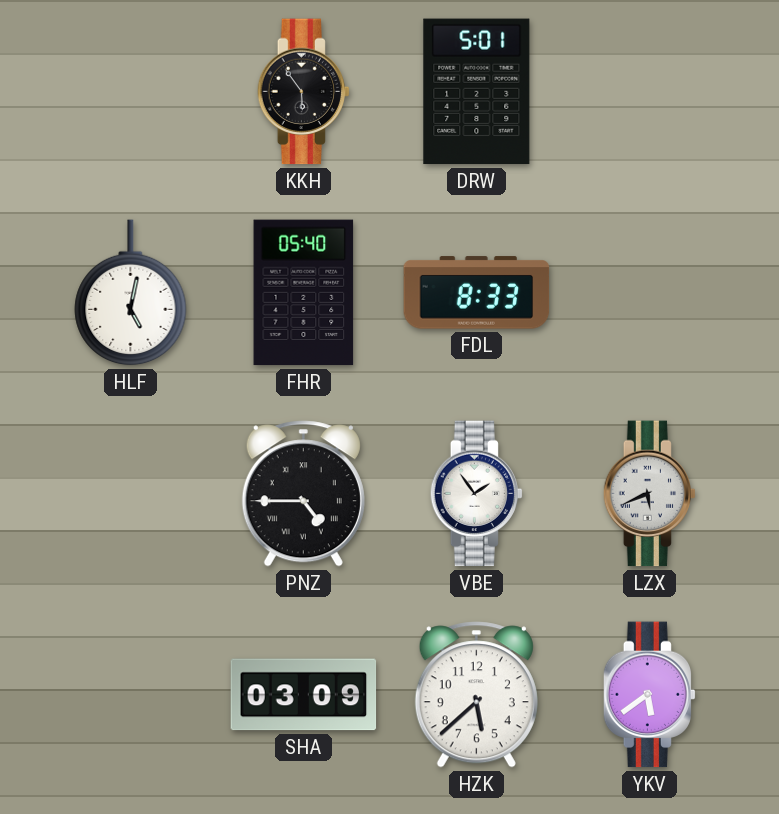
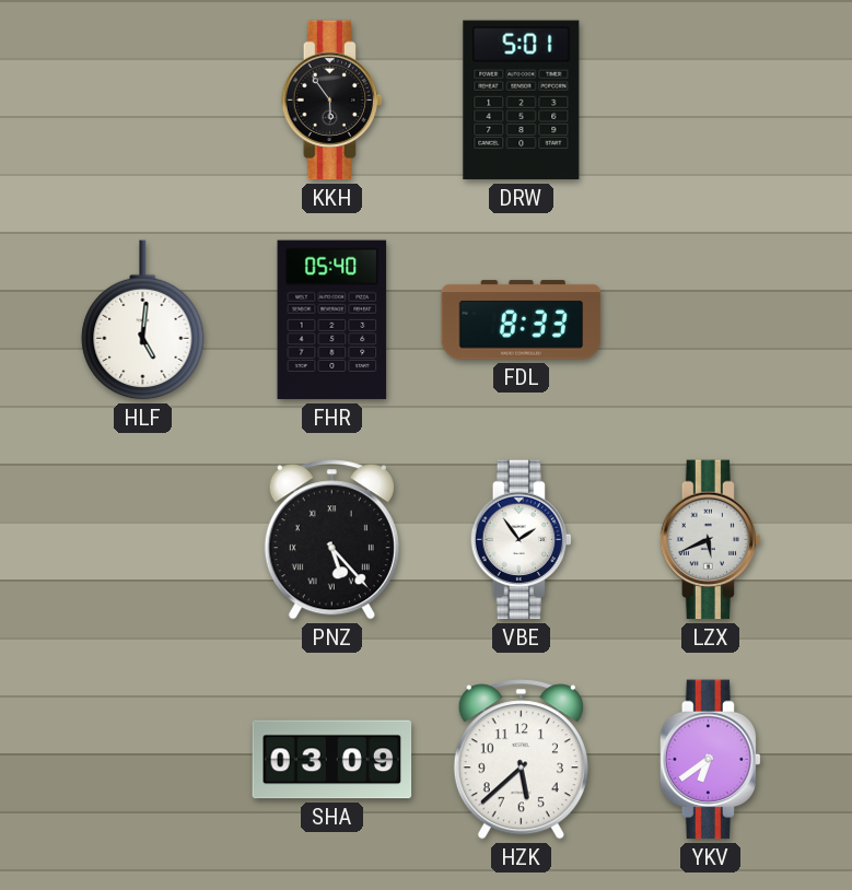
HLF: 5:02 -> 5:01
PNZ: 4:45 -> 5:23
YKV: 5:39 -> 6:39
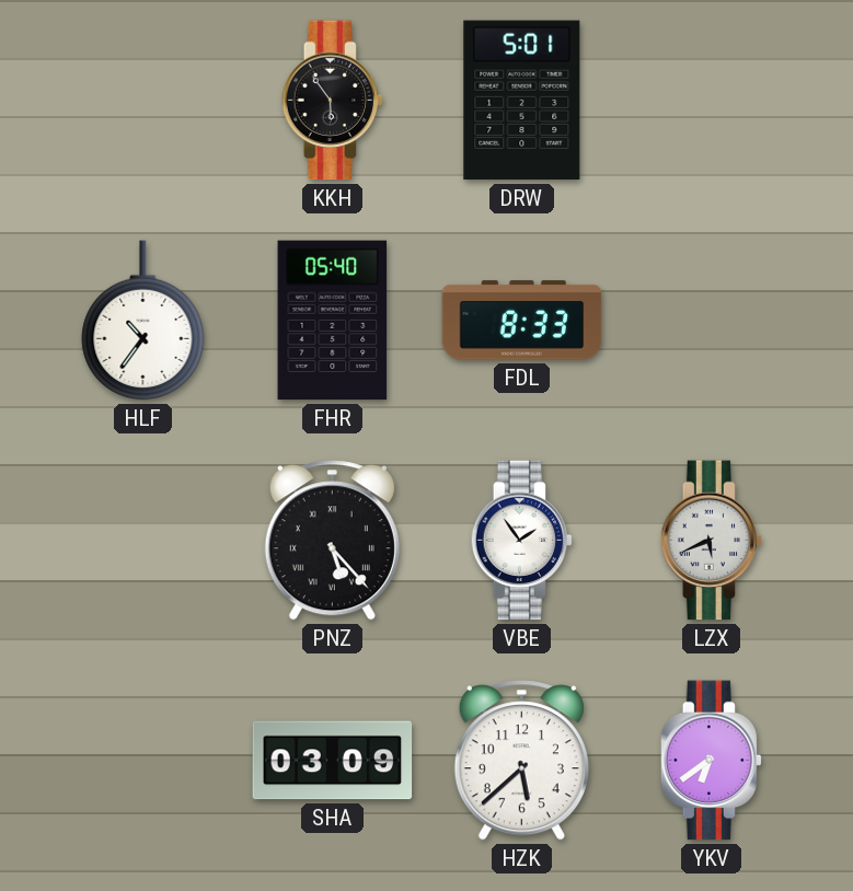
HLF: 5:01 -> 10:36
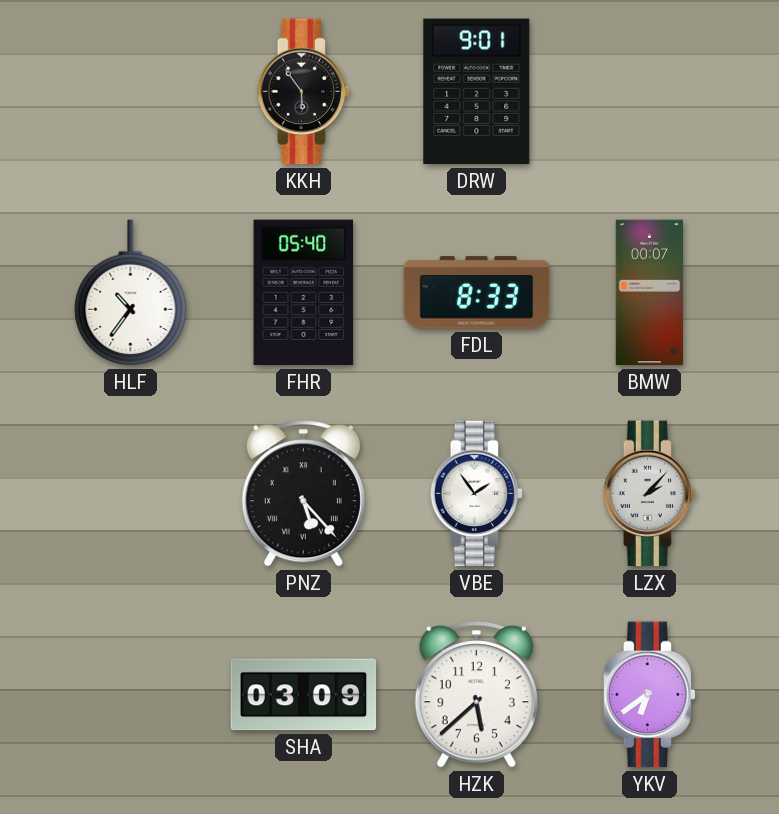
DRW: 5:01 -> 9:01
BMW: none -> 00:07
LZX: 5:41 -> 2:07
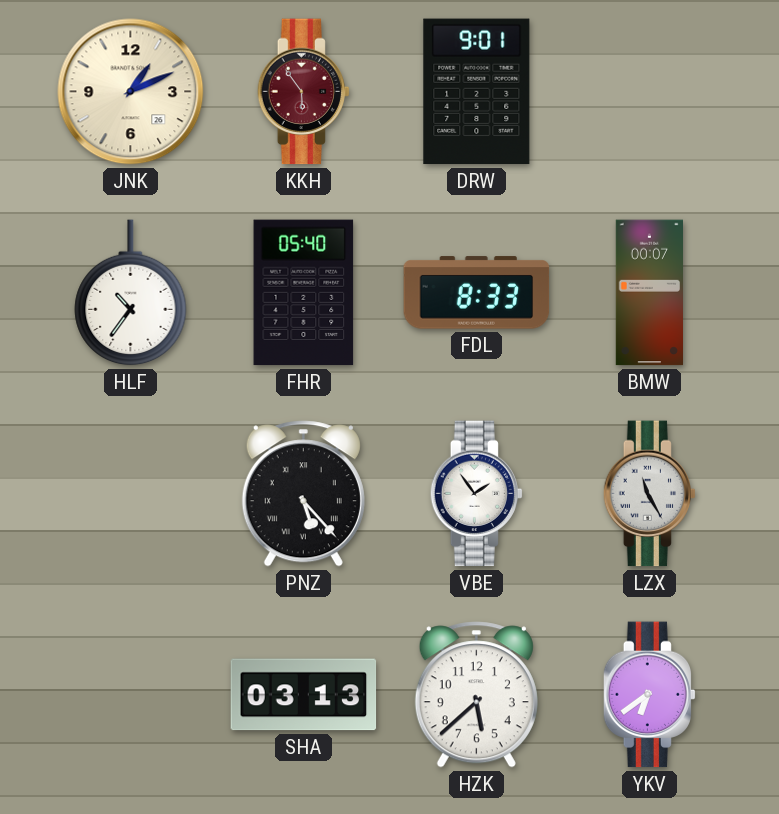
JNK: none -> 1:11
KKH dial: black -> burgundy
LZX: 2:07 -> 11:25
SHA: 03:09 -> 03:13
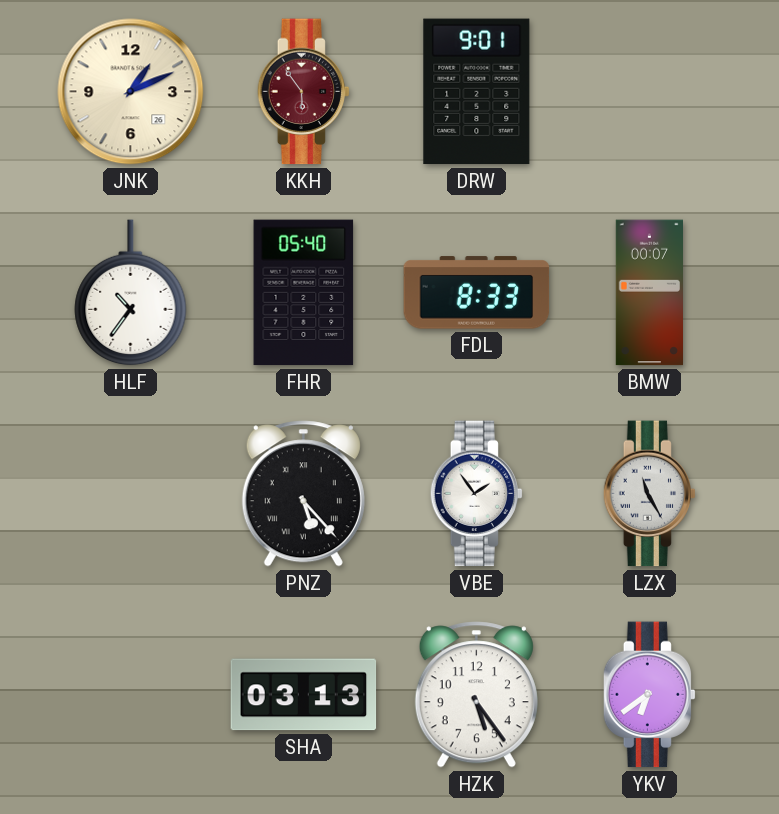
HZK: 5:38 -> 5:24
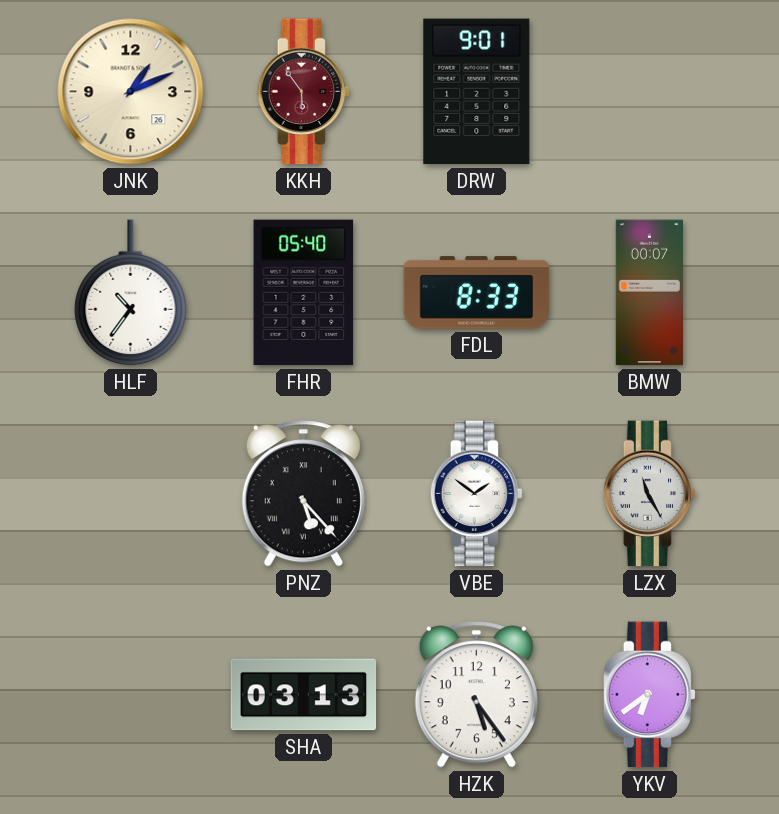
VBE: 1:54 -> 1:51
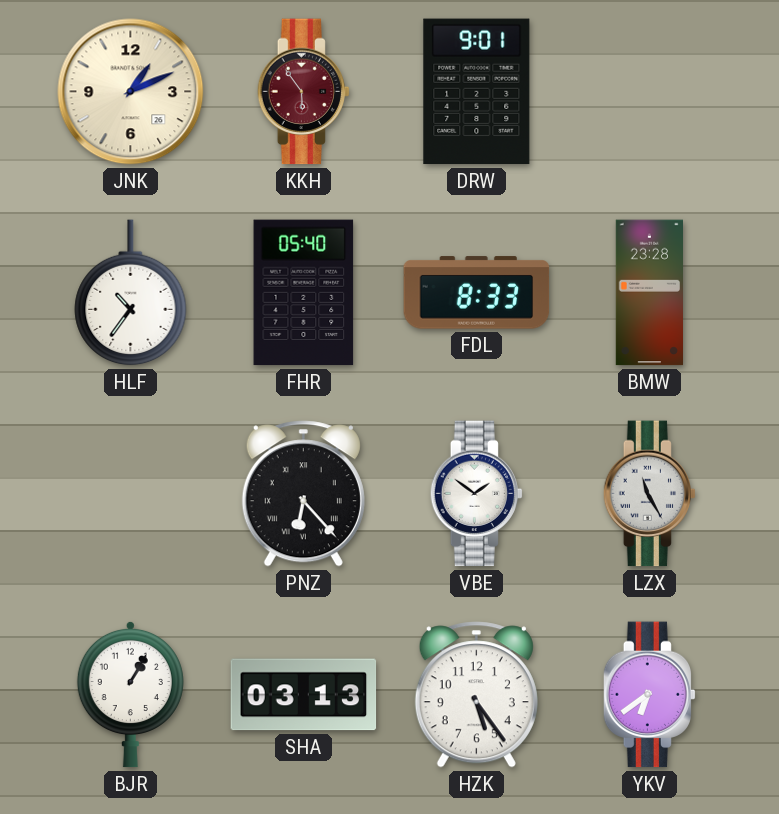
BMW: 00:07 -> 23:28
PNZ: 5:23 -> 6:23
BJR: none -> 1:05
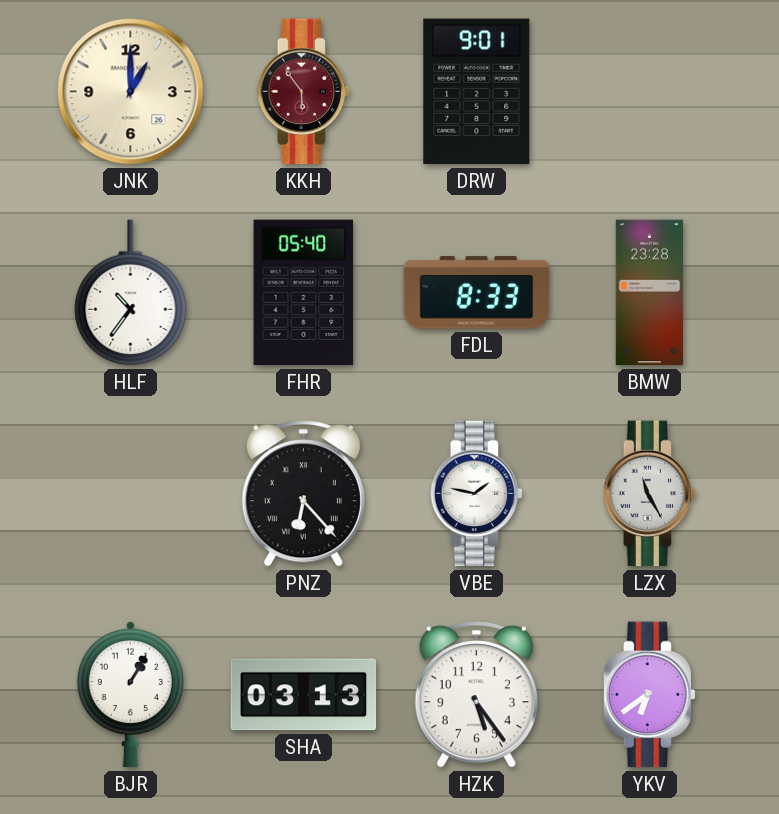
JNK: 1:11 -> 1:00
VBE: 1:51 -> 1:47
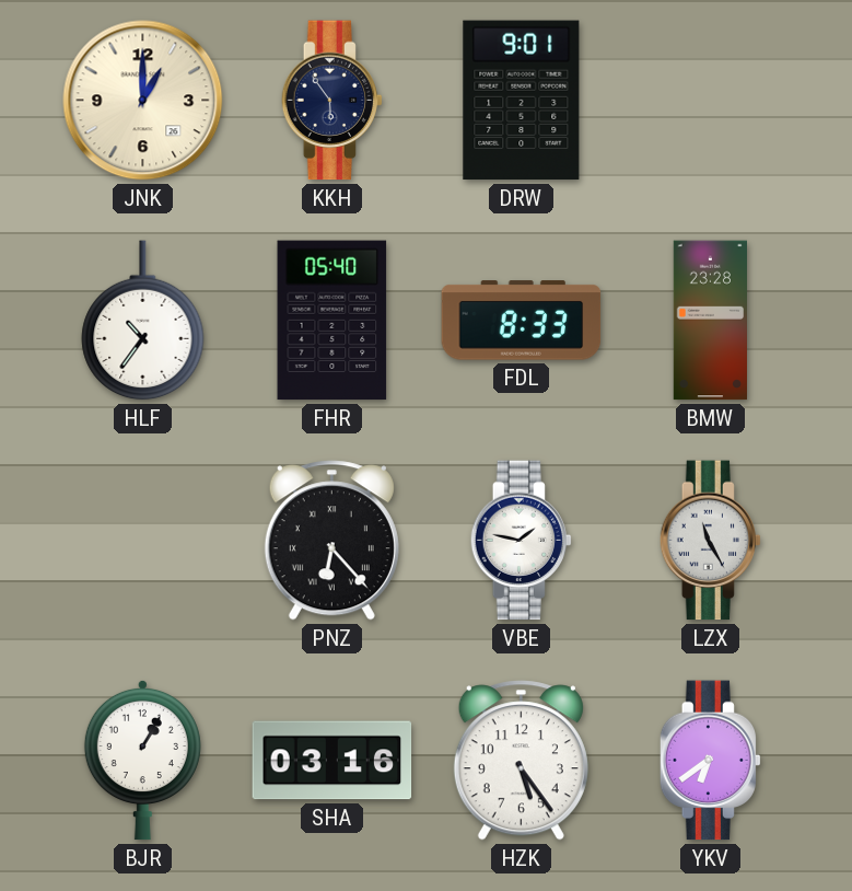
KKH dial: burgundy -> navy
SHA: 03:13 -> 03:16
